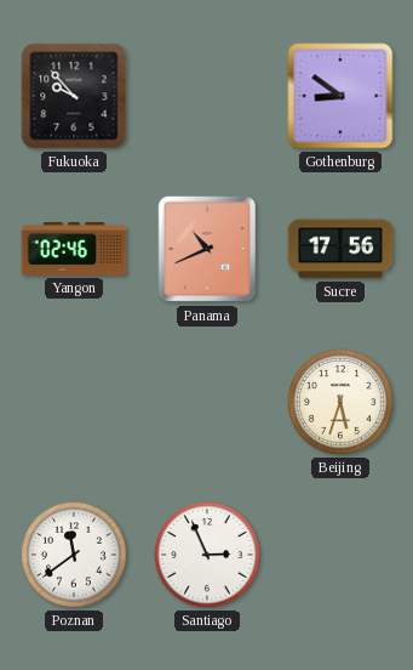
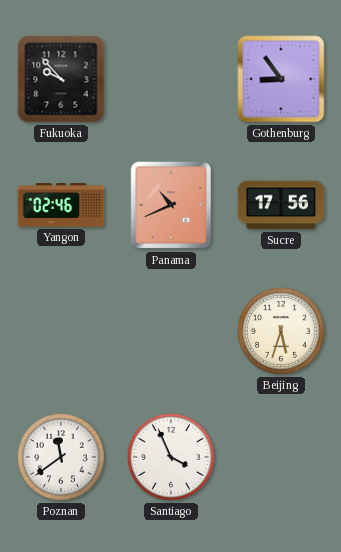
Gothenburg: 8:51 -> 8:54
Santiago: 2:56 -> 3:56
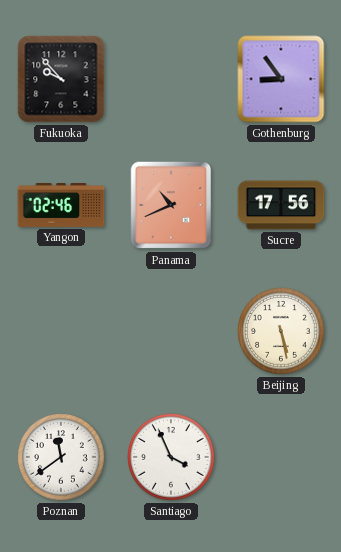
Beijing: 5:33 -> 5:28
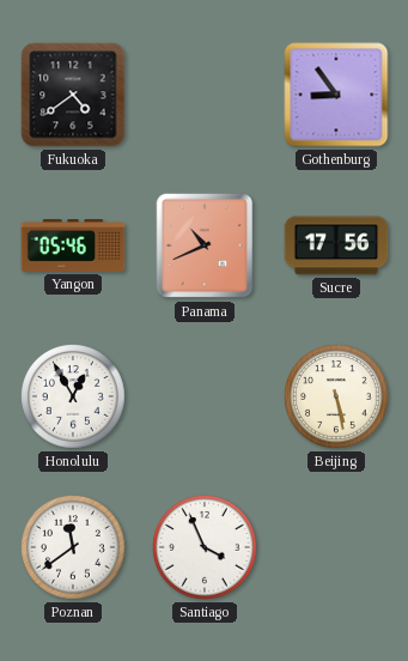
Fukuoka: 9:53 -> 4:39
Yangon: 02:46 -> 05:46
Honolulu: none -> 12:55
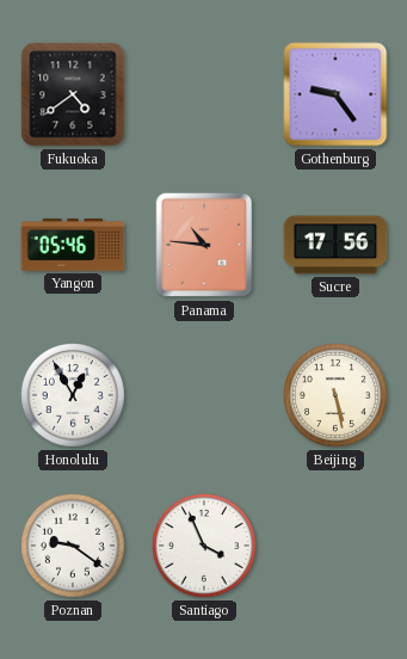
Gothenburg: 8:54 -> 9:24
Panama: 10:41 -> 10:46
Poznan: 11:39 -> 9:21
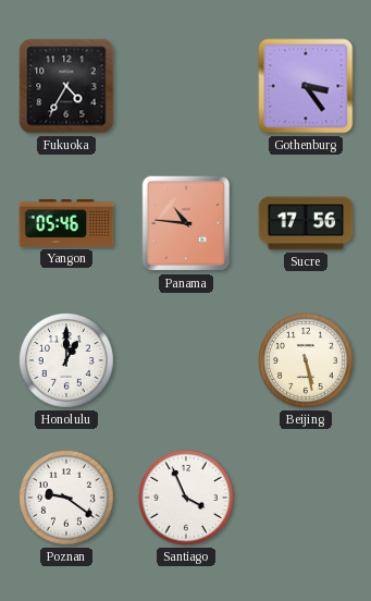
Fukuoka: 4:39 -> 4:35
Gothenburg: 9:24 -> 3:24
Honolulu: 12:55 -> 1:00
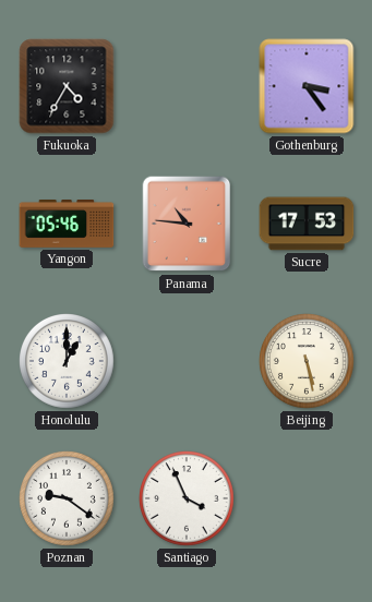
Sucre: 17:56 -> 17:53
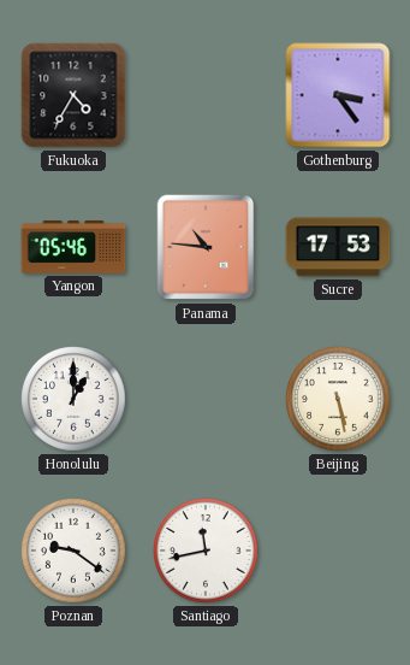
Santiago: 3:56 -> 11:43
